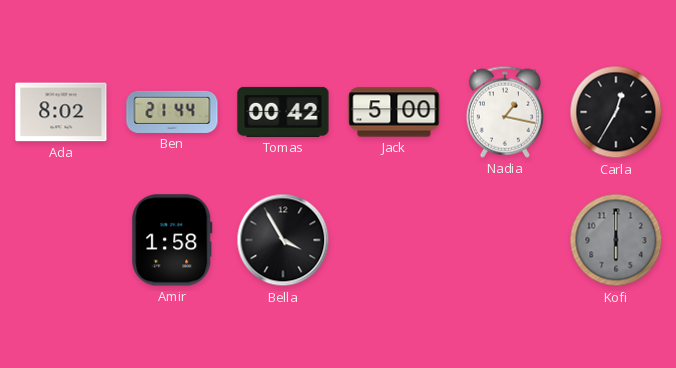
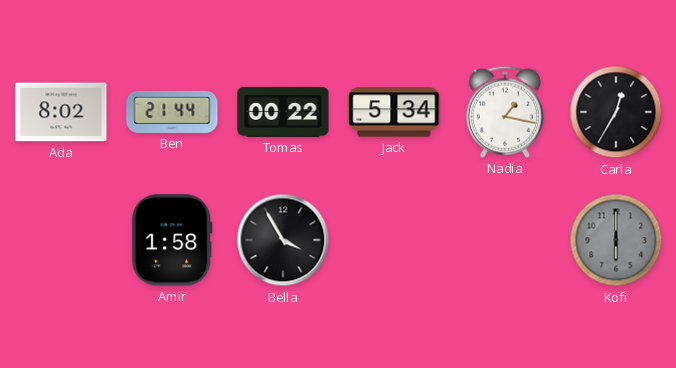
Tomas: 00:42 -> 00:22
Jack: 5:00 -> 5:34
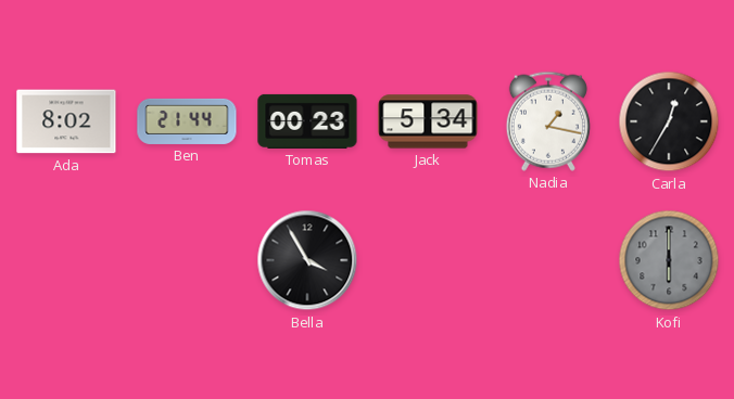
Tomas: 00:22 -> 00:23
Amir: 1:58 -> none
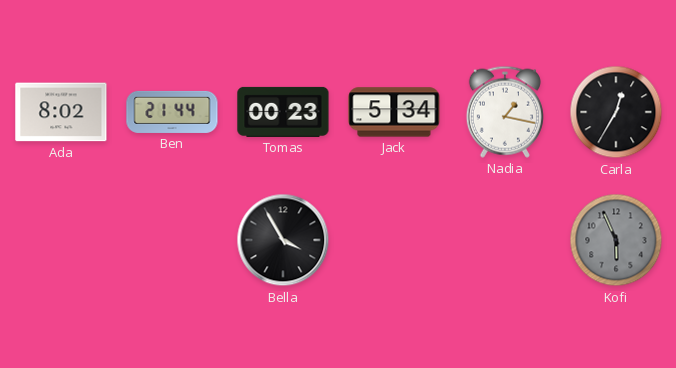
Kofi: 6:00 -> 5:56
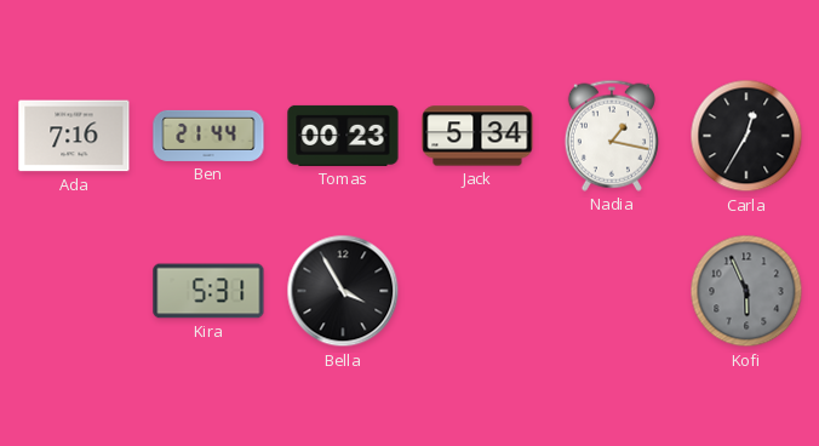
Ada: 8:02 -> 7:16
Kira: none -> 5:31
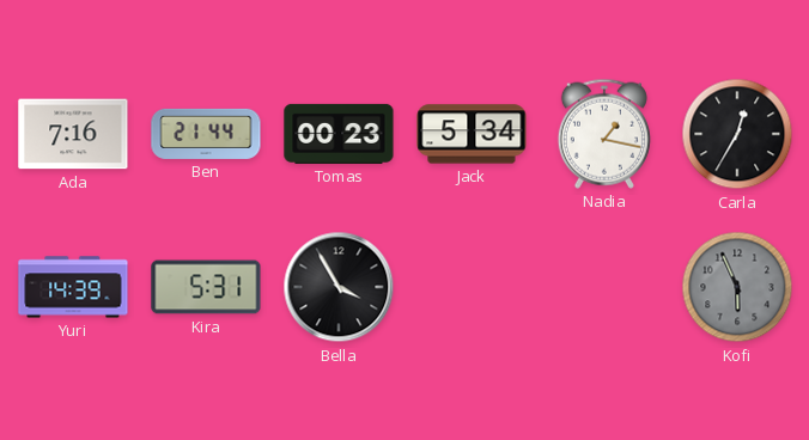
Yuri: none -> 14:39
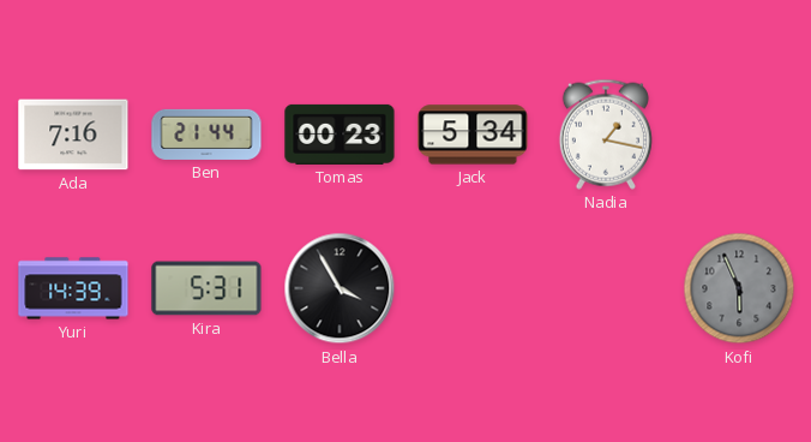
Carla: 12:35 -> none
